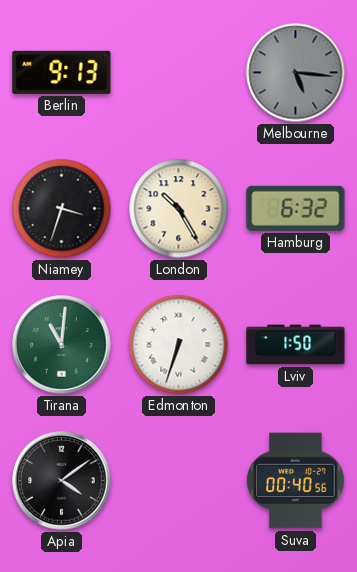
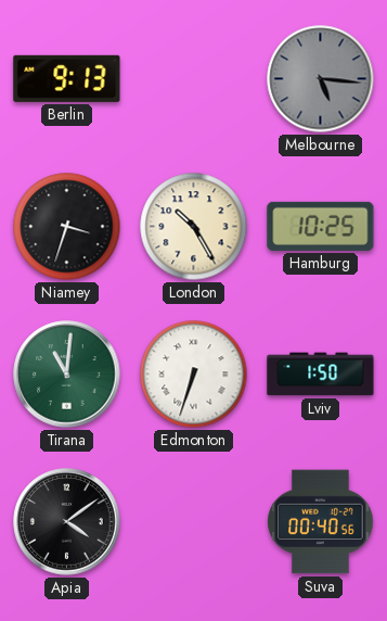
Hamburg: 6:32 -> 10:25
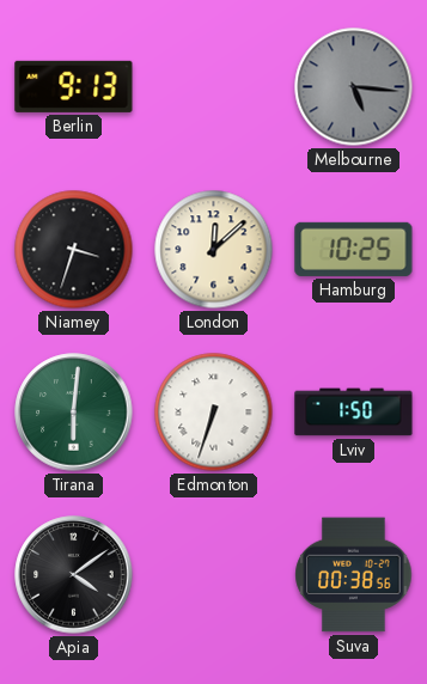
London: 10:25 -> 12:08
Tirana: 11:01 -> 6:01
Suva: 00:40 -> 00:38
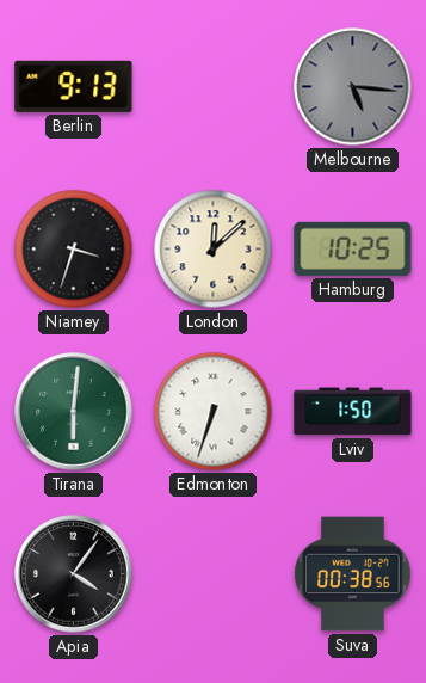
Apia: 4:09 -> 4:06
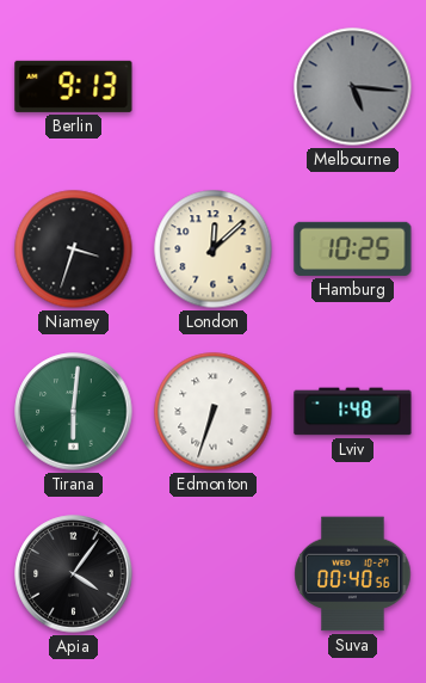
Lviv: 1:50 -> 1:48
Suva: 00:38 -> 00:40
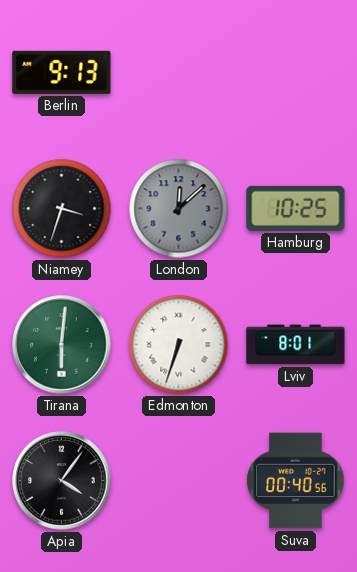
Melbourne: 5:16 -> none
London dial: cream -> grey
Lviv: 1:48 -> 8:01
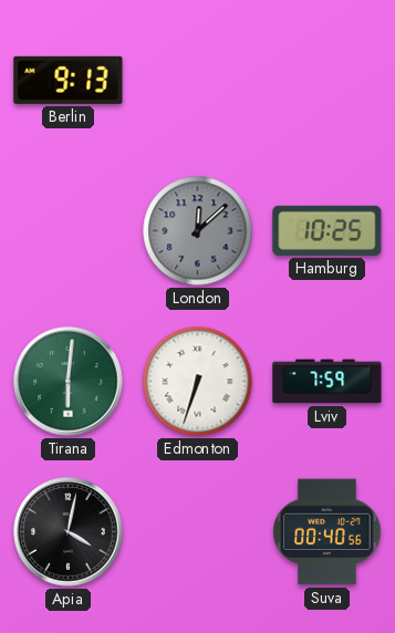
Niamey: 3:33 -> none
Lviv: 8:01 -> 7:59
Apia: 4:06 -> 4:02
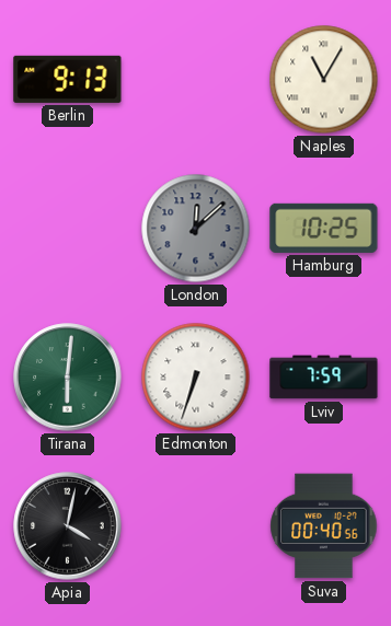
Naples: none -> 11:05
